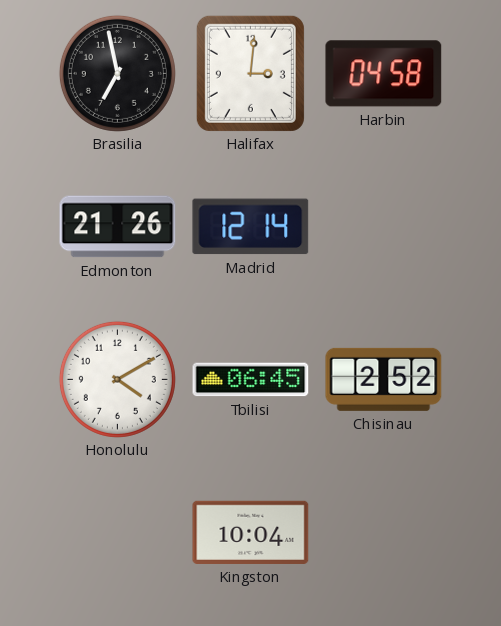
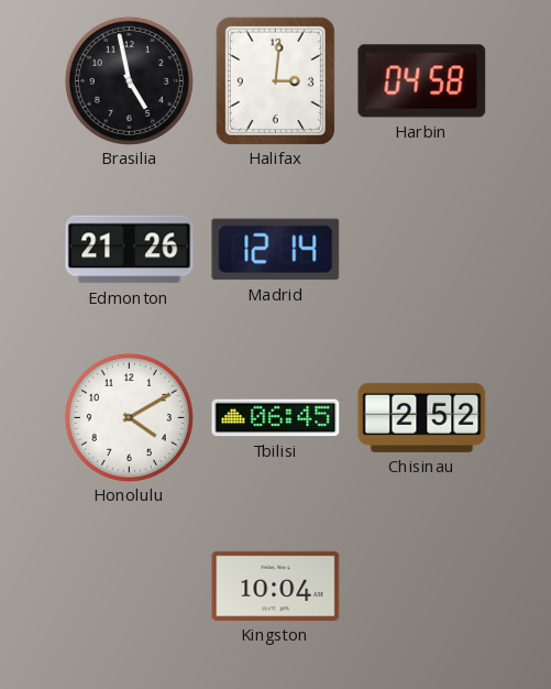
Brasilia: 6:58 -> 4:58
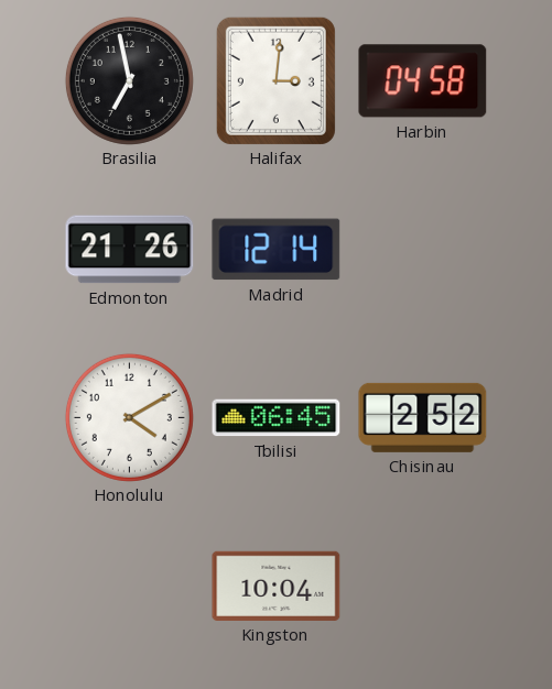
Brasilia: 4:58 -> 6:58
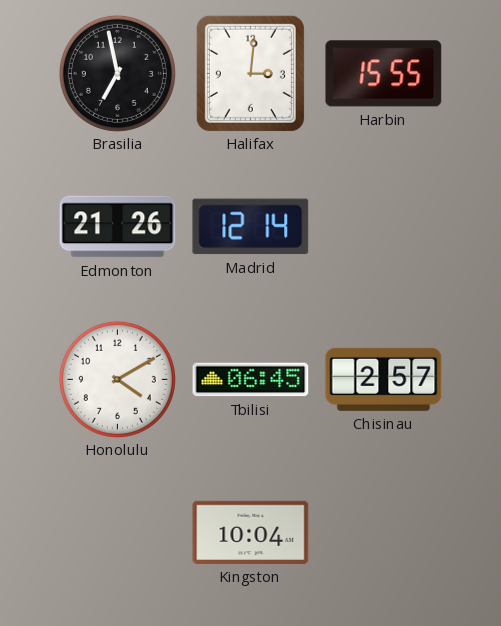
Harbin: 04:58 -> 15:55
Chisinau: 2:52 -> 2:57
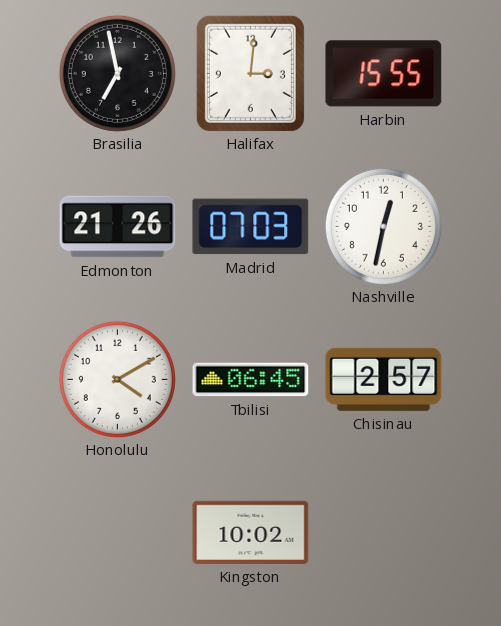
Madrid: 12:14 -> 07:03
Nashville: none -> 12:32
Kingston: 10:04 -> 10:02
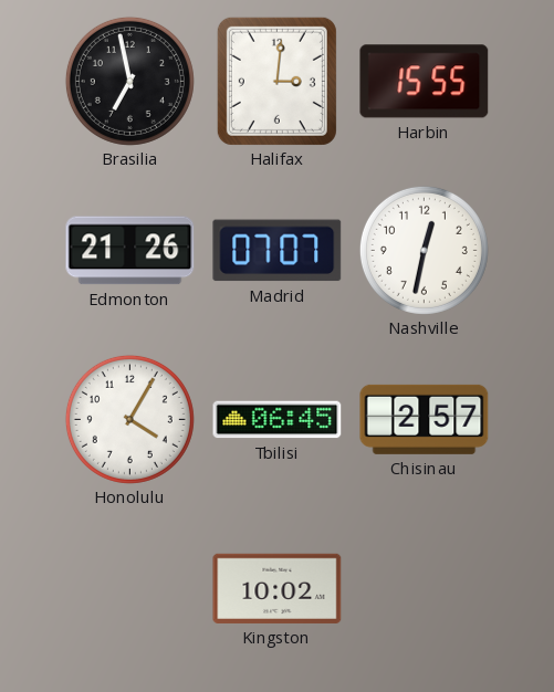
Madrid: 07:03 -> 07:07
Honolulu: 4:10 -> 4:05
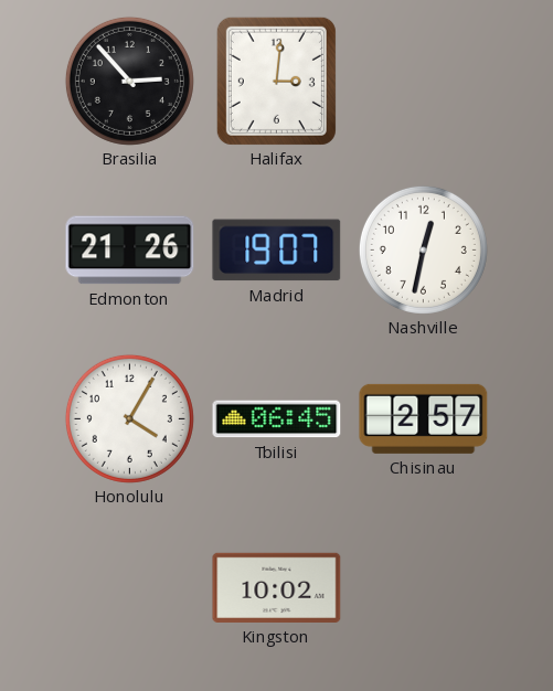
Brasilia: 6:58 -> 2:53
Harbin: 15:55 -> none
Madrid: 07:07 -> 19:07
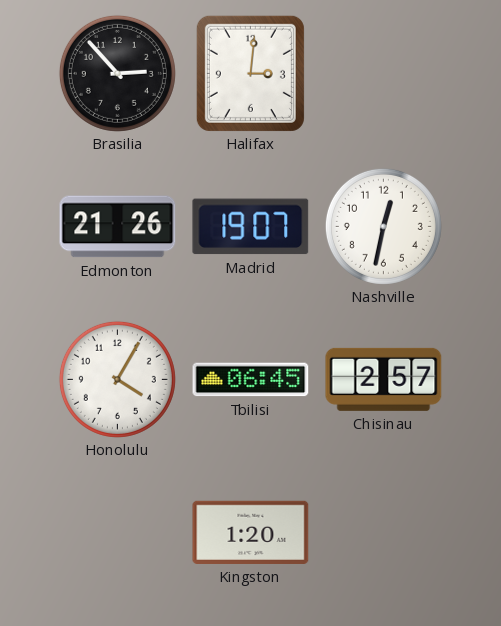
Kingston: 10:02 -> 1:20
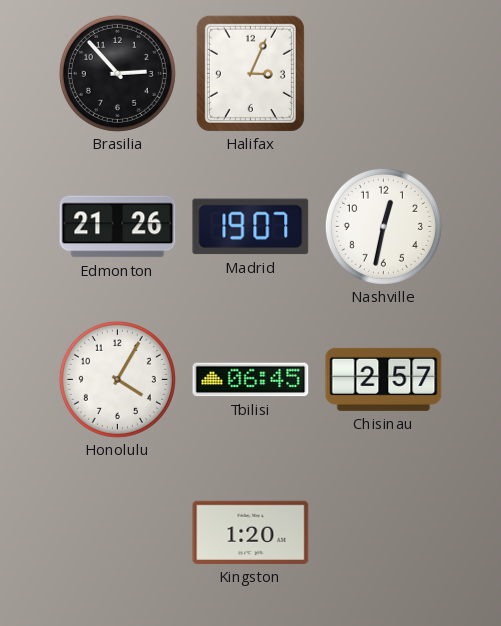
Halifax: 3:01 -> 3:04
